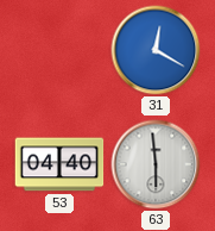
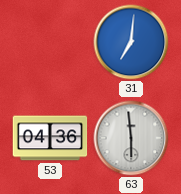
31: 12:20 -> 7:01
53: 04:40 -> 04:36
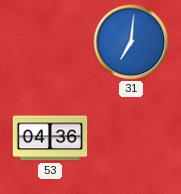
63: 5:59 -> none
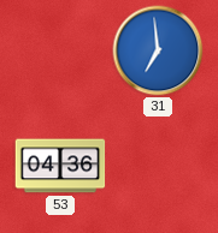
31: 7:01 -> 6:59
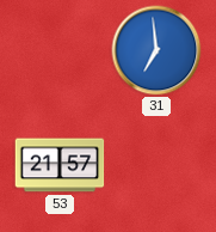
53: 04:36 -> 21:57
